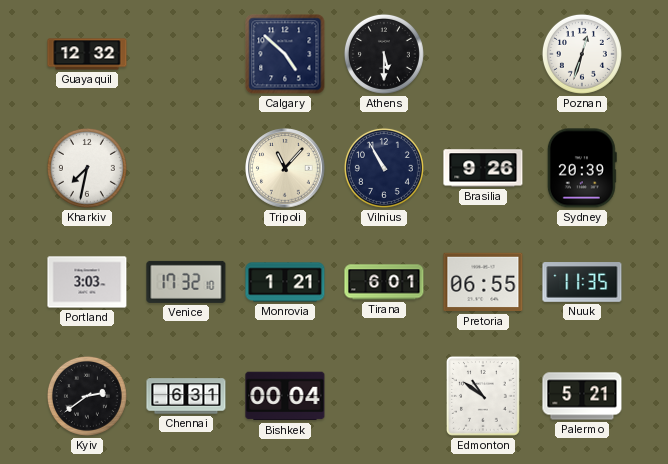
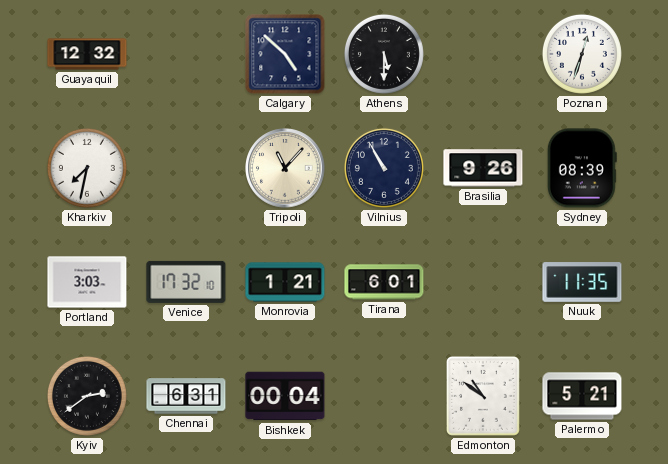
Sydney: 20:39 -> 08:39
Pretoria: 06:55 -> none
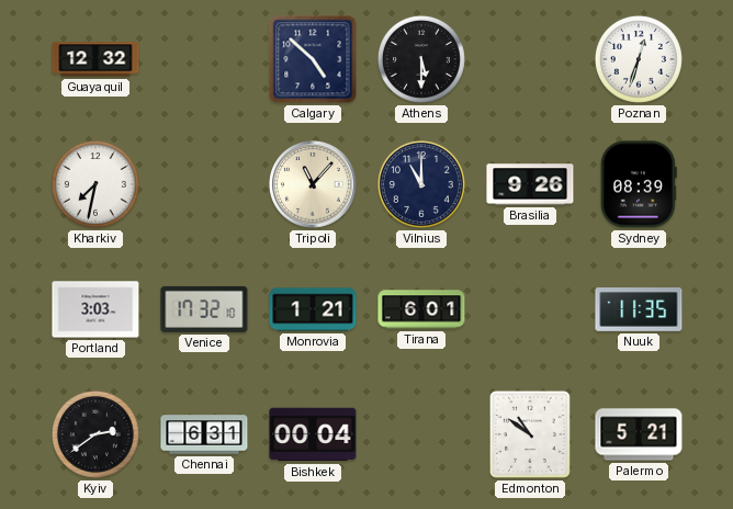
Vilnius: 10:55 -> 11:00
